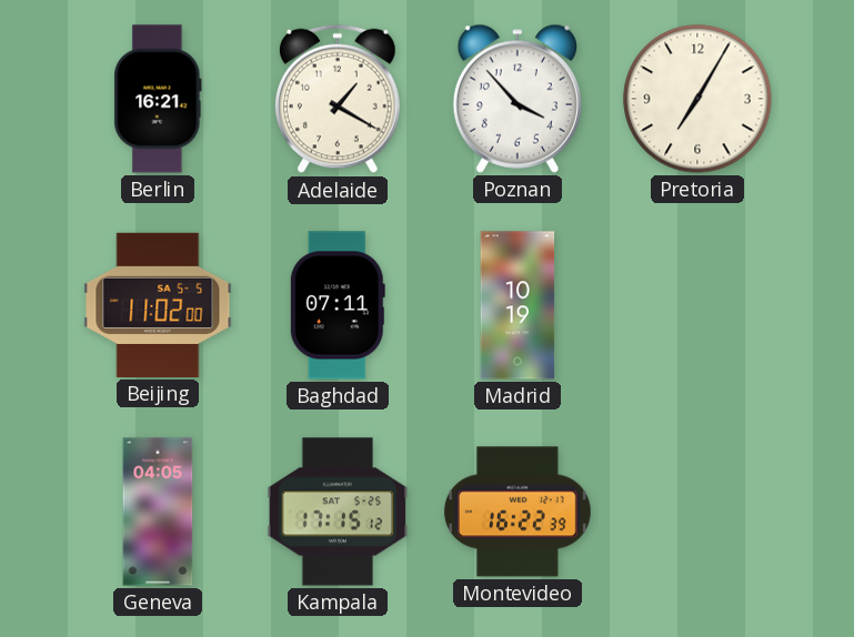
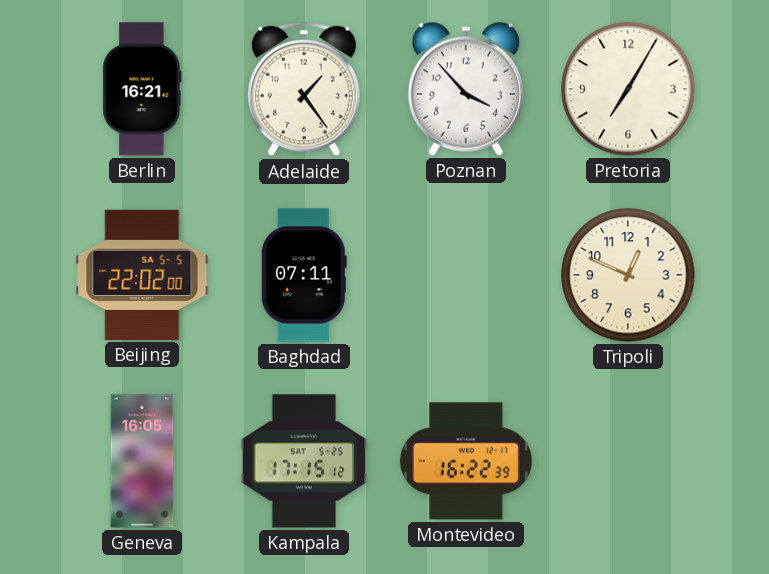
Adelaide: 1:20 -> 1:24
Beijing: 11:02 -> 22:02
Madrid: 10:19 -> none
Tripoli: none -> 12:49
Geneva: 04:05 -> 16:05
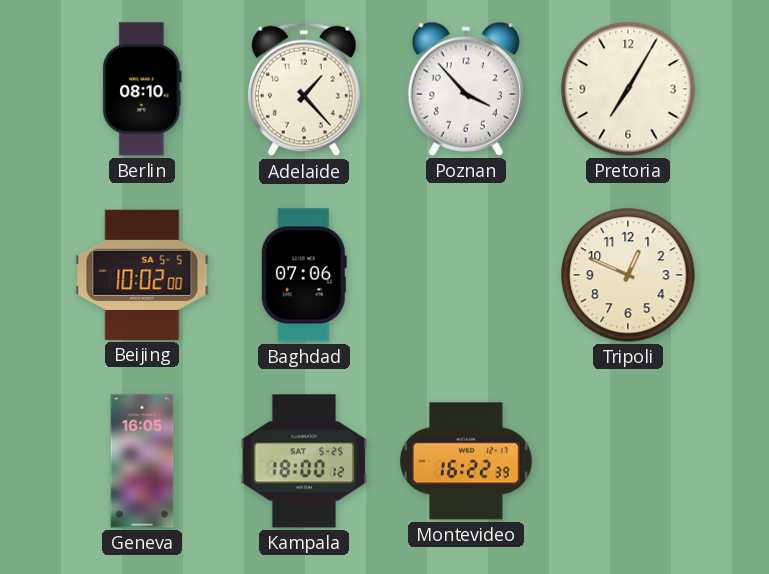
Berlin: 16:21 -> 08:10
Adelaide: 1:24 -> 1:23
Beijing: 22:02 -> 10:02
Baghdad: 07:11 -> 07:06
Kampala: 17:15 -> 18:00
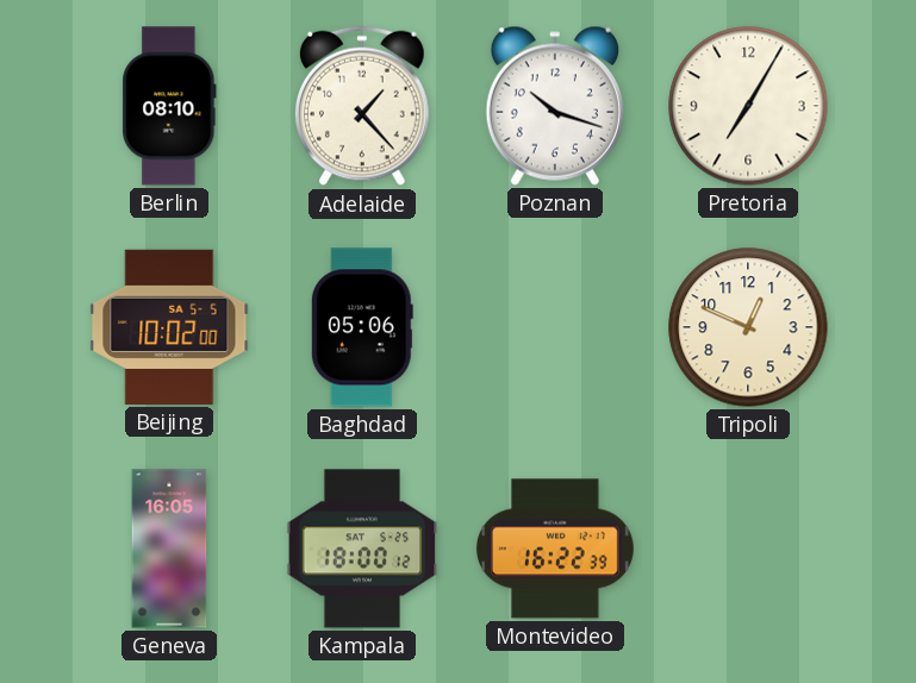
Poznan: 3:53 -> 10:18
Baghdad: 07:06 -> 05:06
